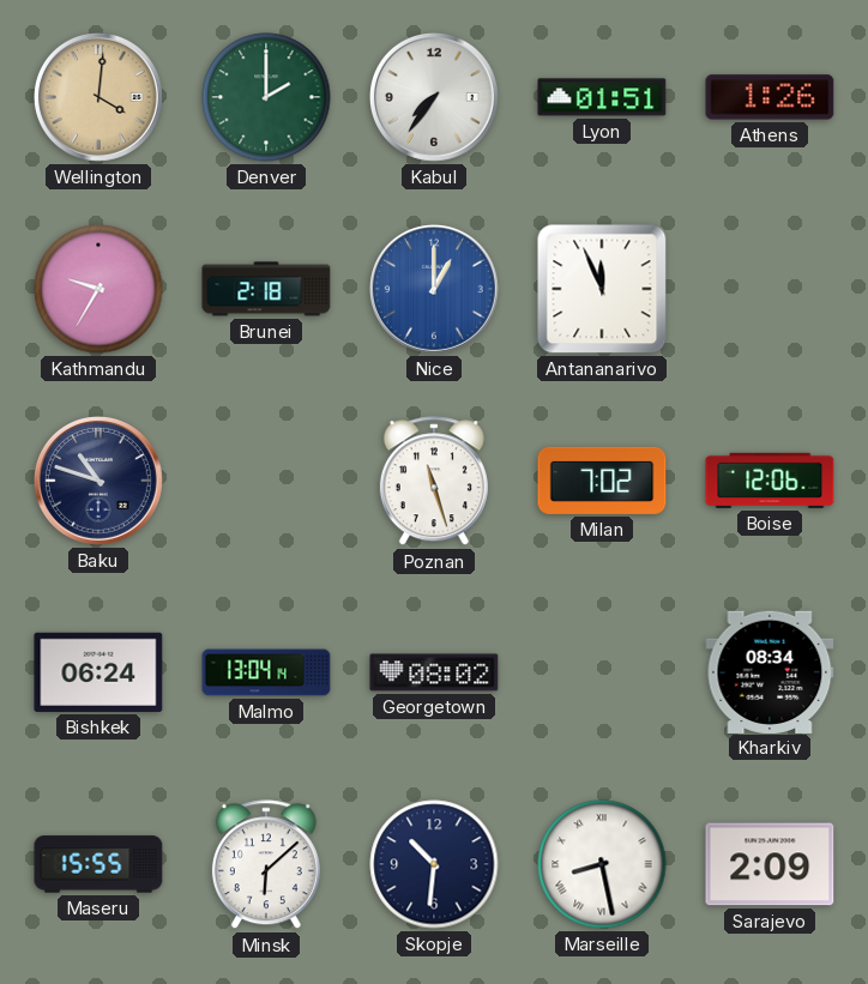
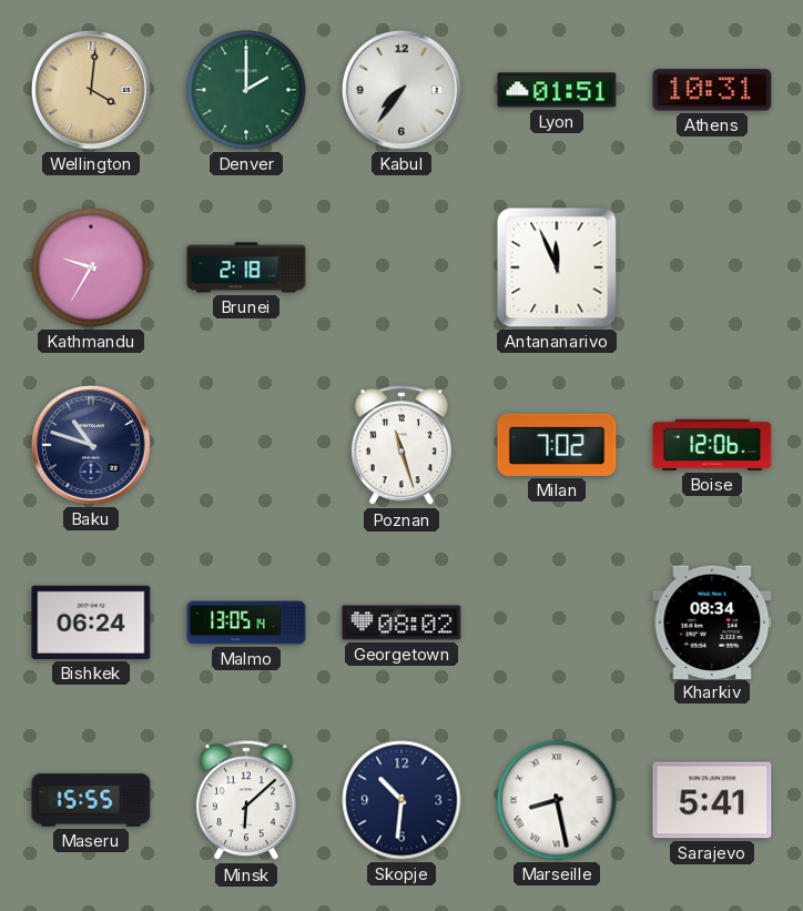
Athens: 1:26 -> 10:31
Nice: 1:00 -> none
Malmo: 13:04 -> 13:05
Sarajevo: 2:09 -> 5:41
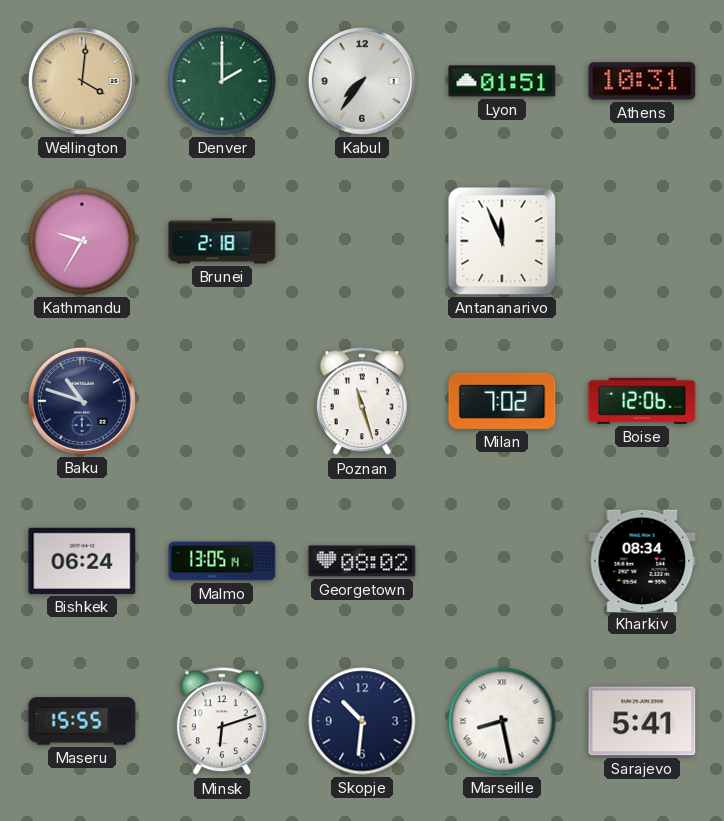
Minsk: 6:08 -> 6:12
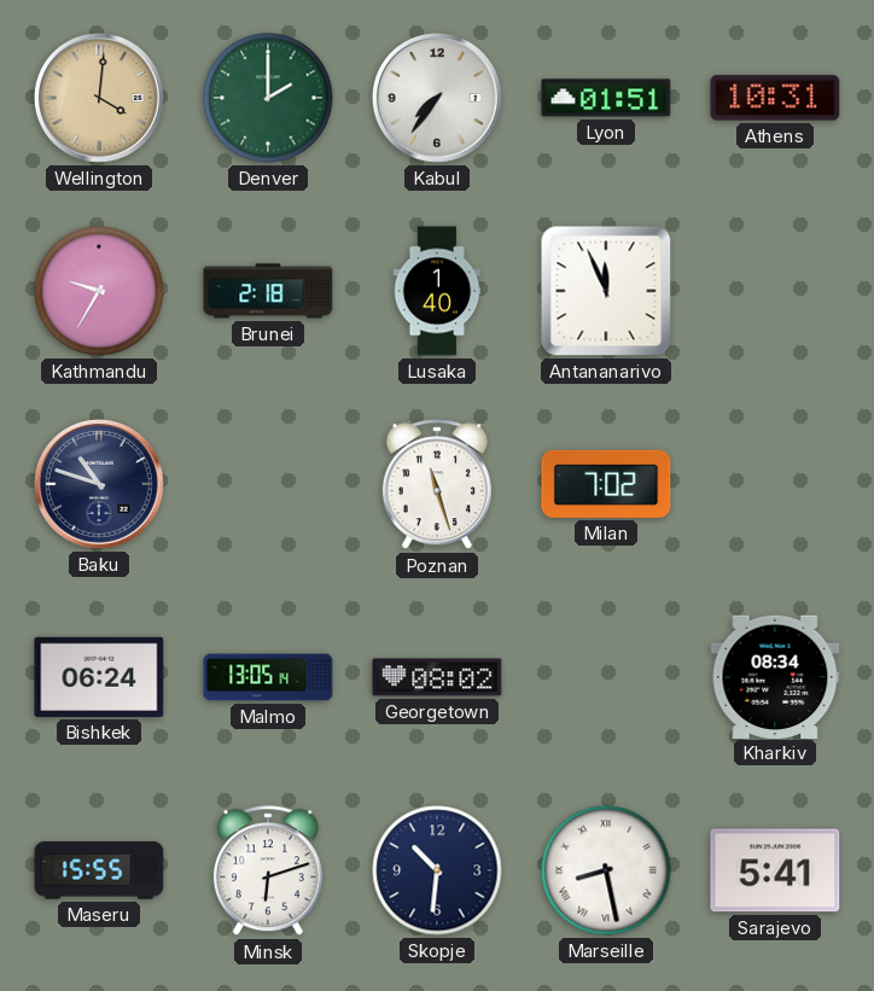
Lusaka: none -> 1:40
Boise: 12:06 -> none
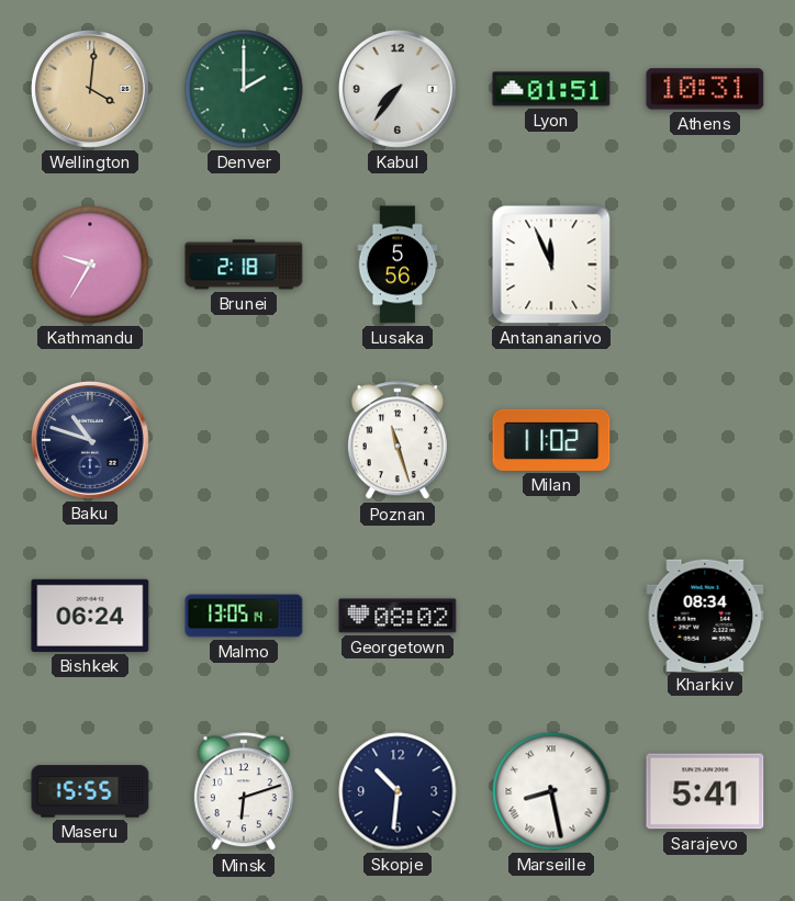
Lusaka: 1:40 -> 5:56
Milan: 7:02 -> 11:02
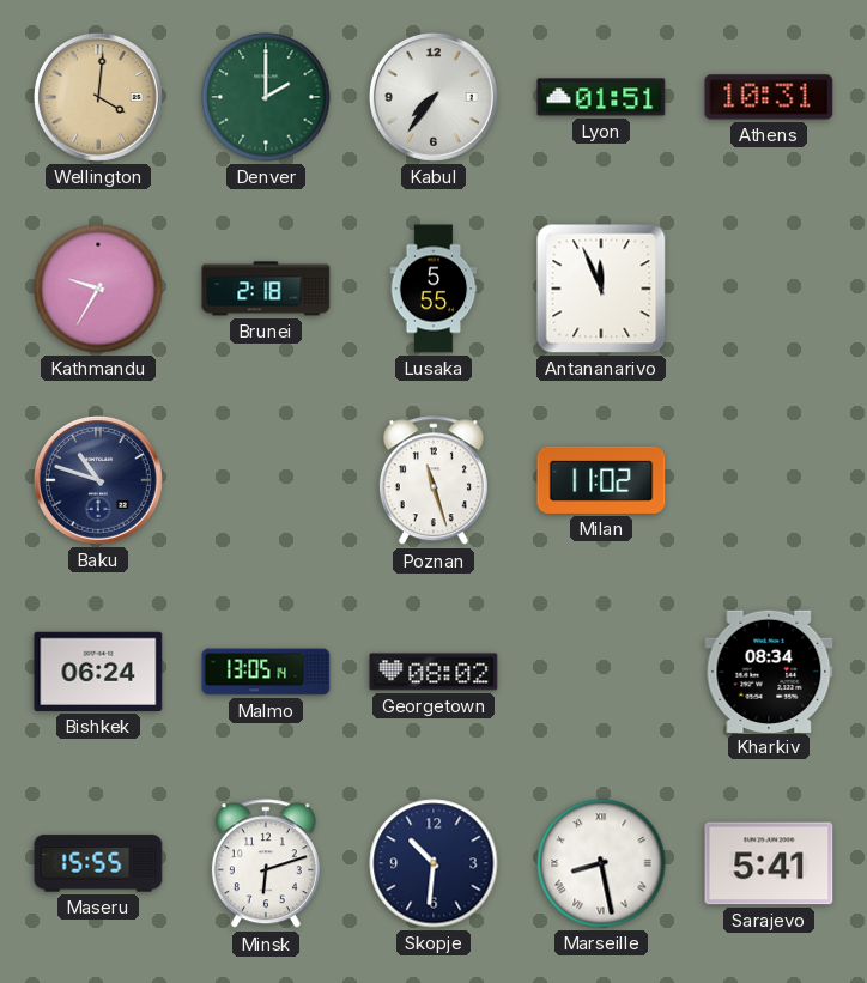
Lusaka: 5:56 -> 5:55
